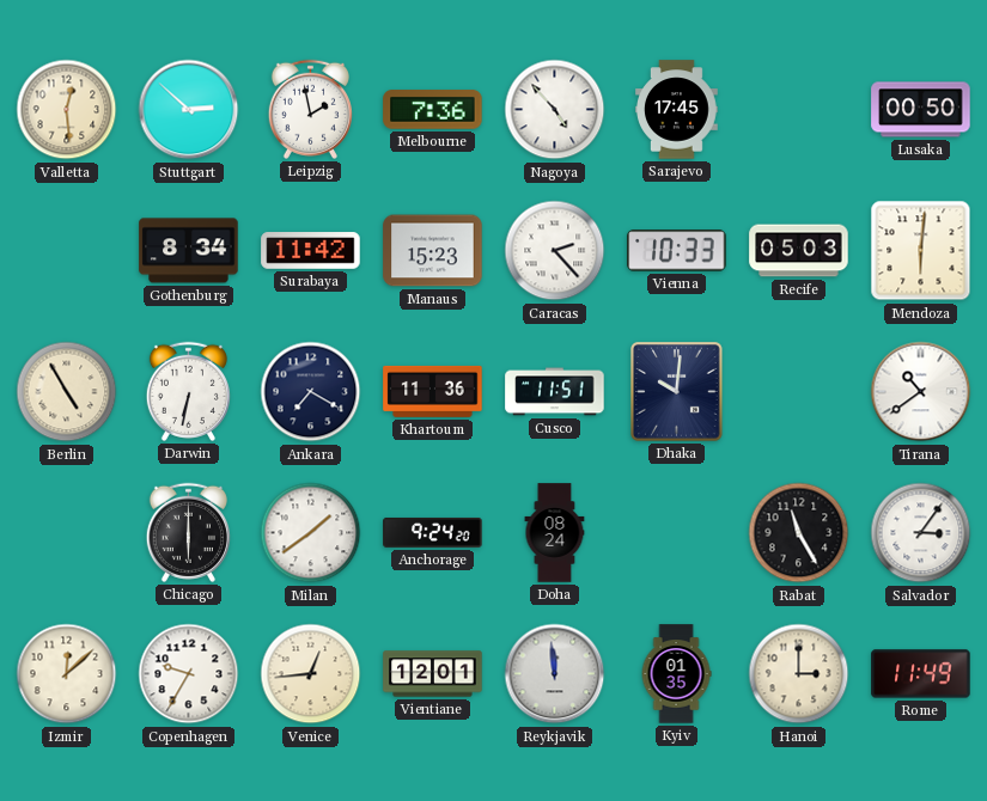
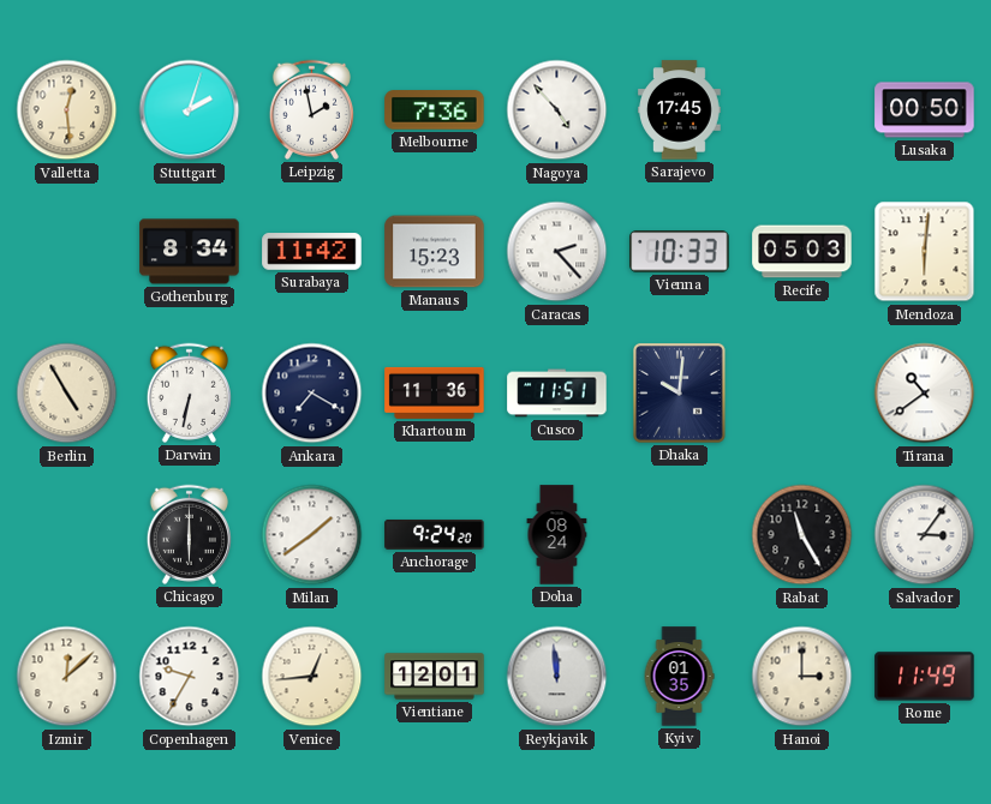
Stuttgart: 2:52 -> 2:03
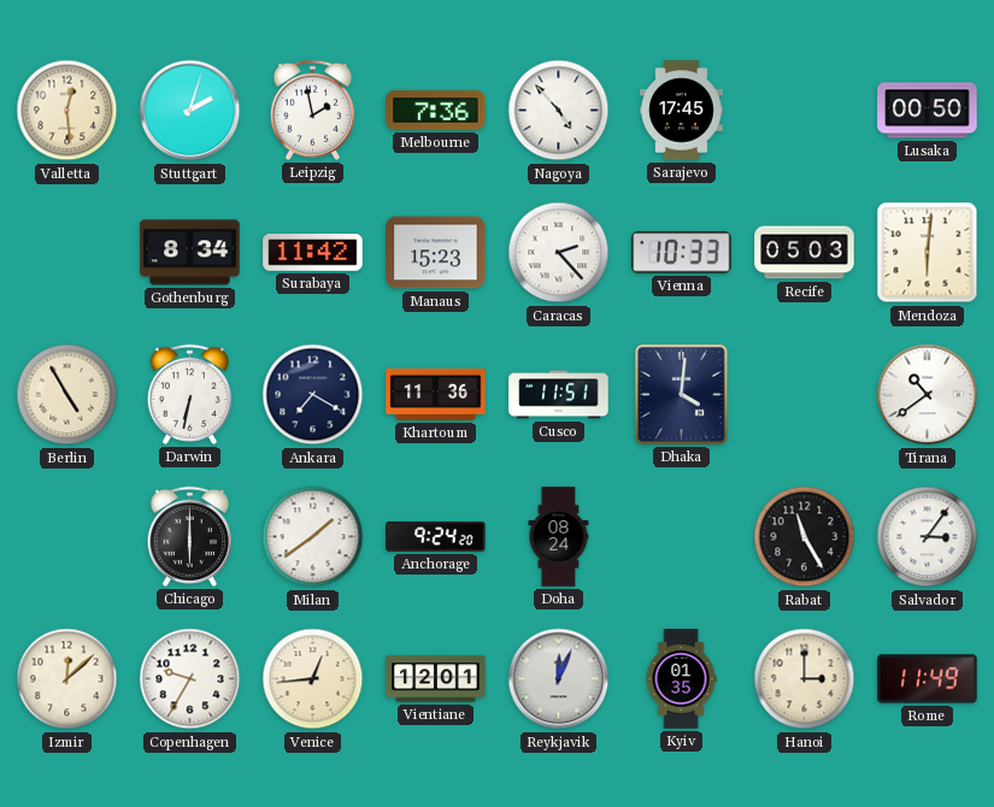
Dhaka: 10:01 -> 4:01
Reykjavik: 11:59 -> 12:04
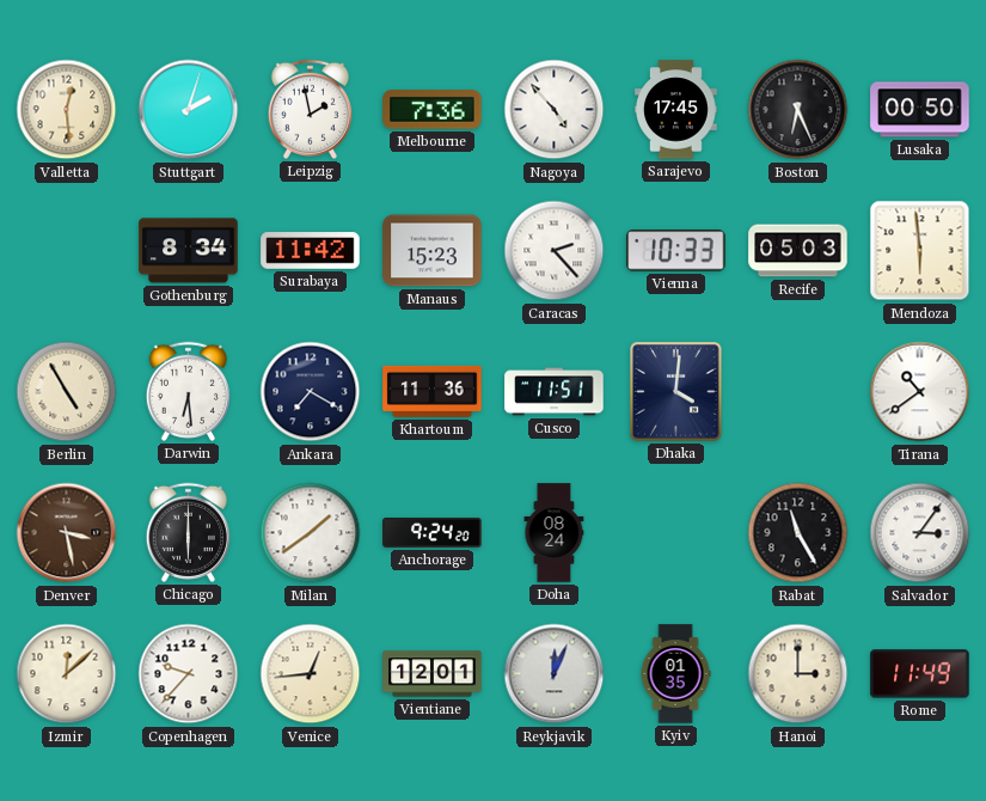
Boston: none -> 6:26
Mendoza: 6:01 -> 5:59
Darwin: 6:32 -> 6:29
Denver: none -> 3:28
Copenhagen: 9:35 -> 9:37
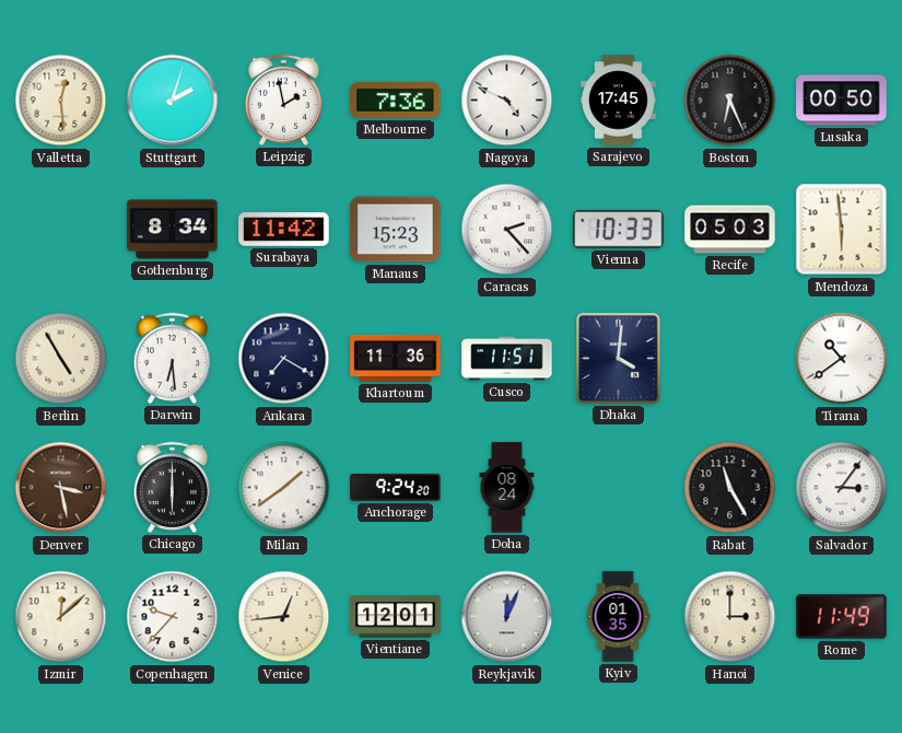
Nagoya: 4:53 -> 4:49
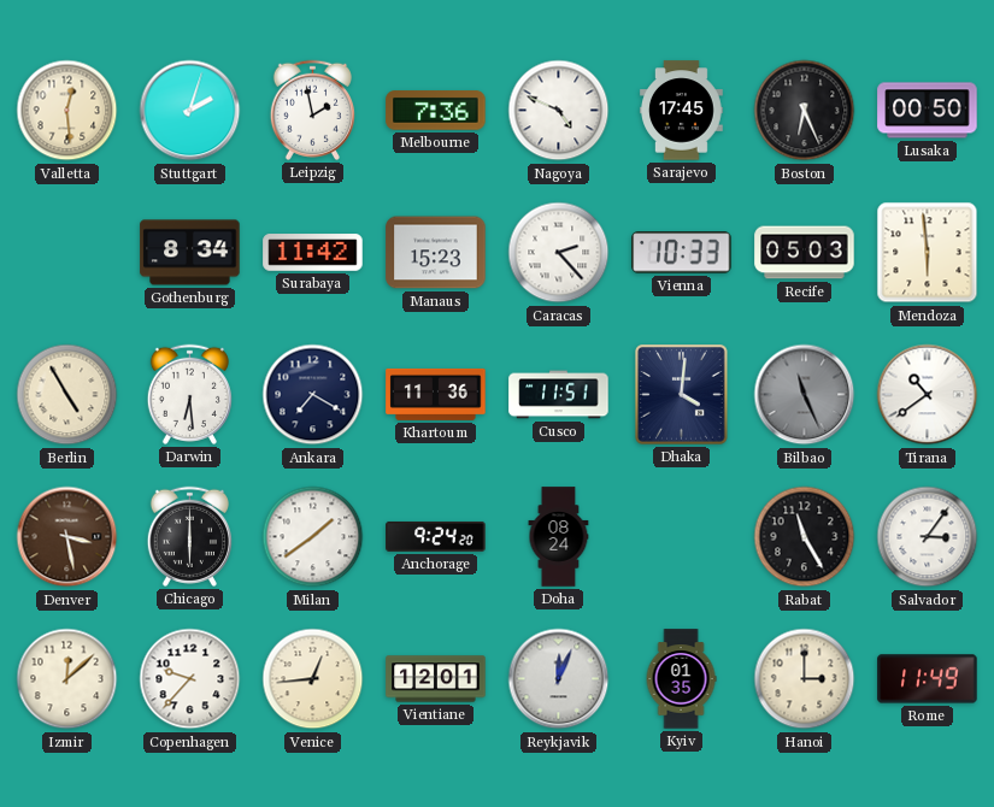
Bilbao: none -> 11:26
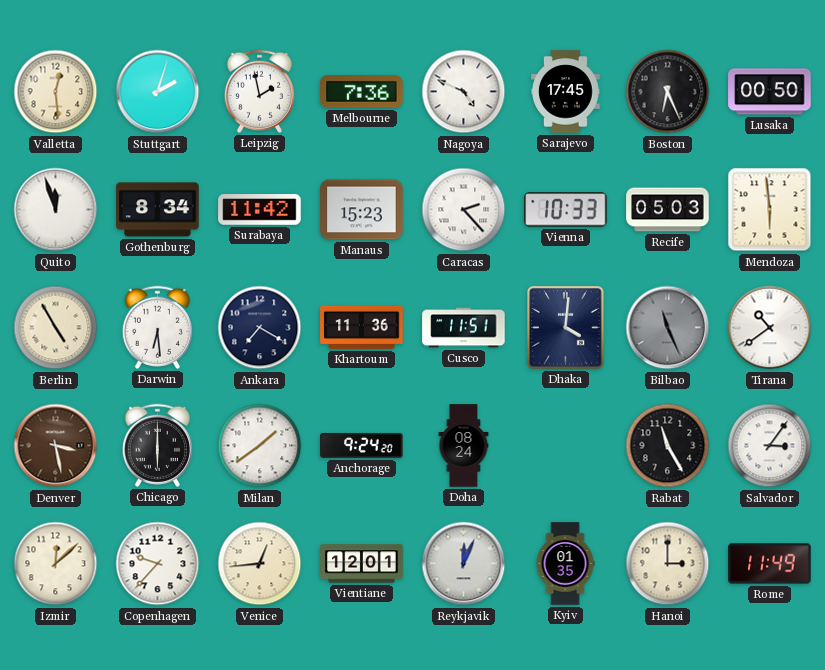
Quito: none -> 11:57
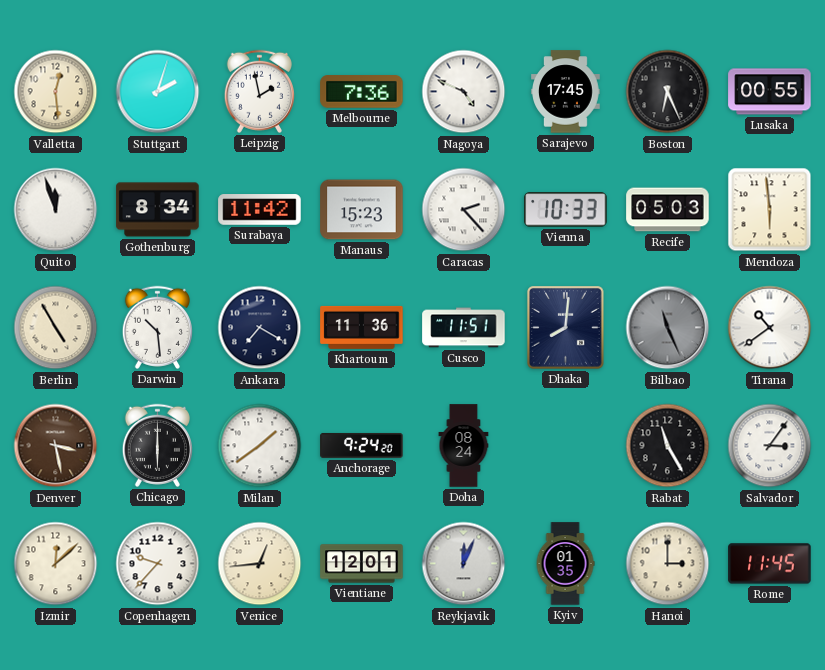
Lusaka: 00:50 -> 00:55
Darwin: 6:29 -> 10:29
Dhaka: 4:01 -> 8:01
Rome: 11:49 -> 11:45
